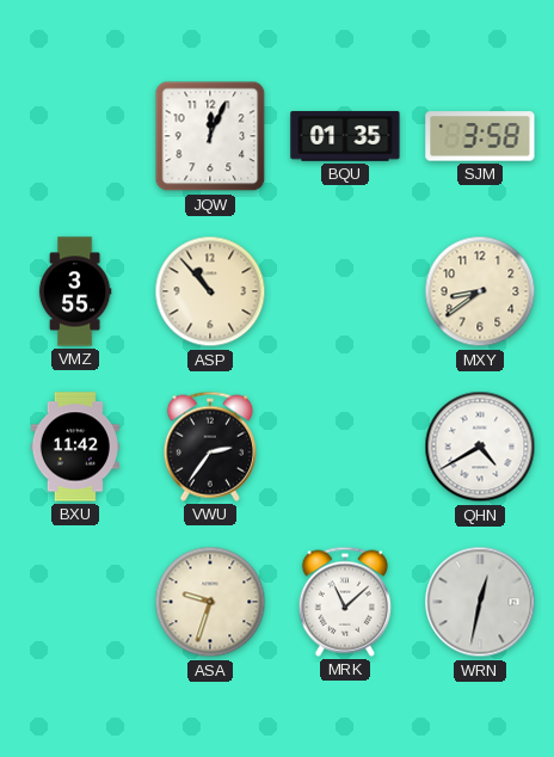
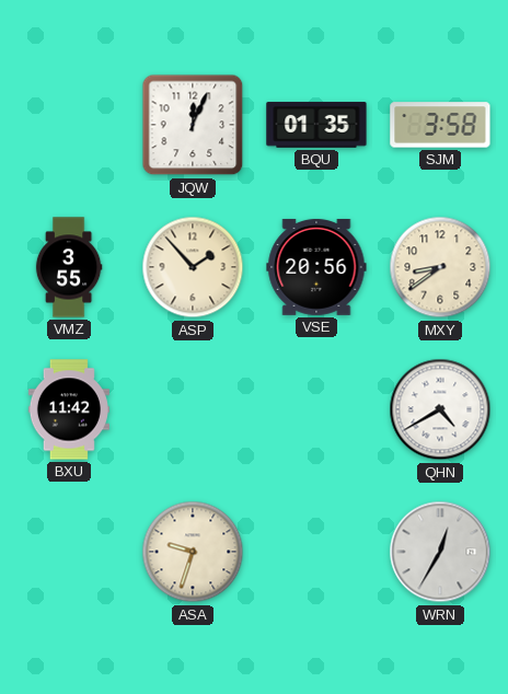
ASP: 10:53 -> 1:53
VSE: none -> 20:56
VWU: 2:36 -> none
MRK: 11:08 -> none
WRN: 12:32 -> 12:35
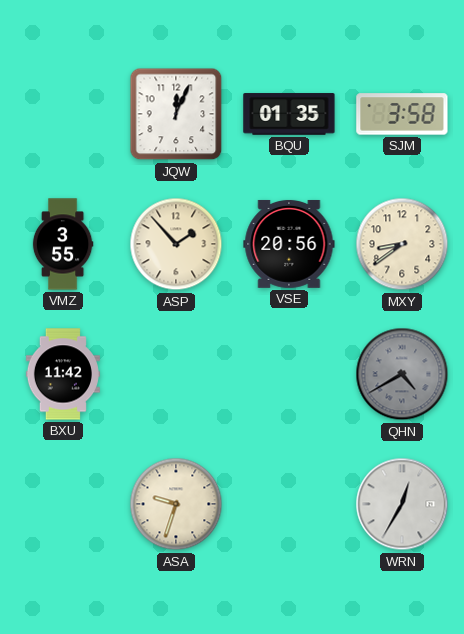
QHN dial: white -> grey
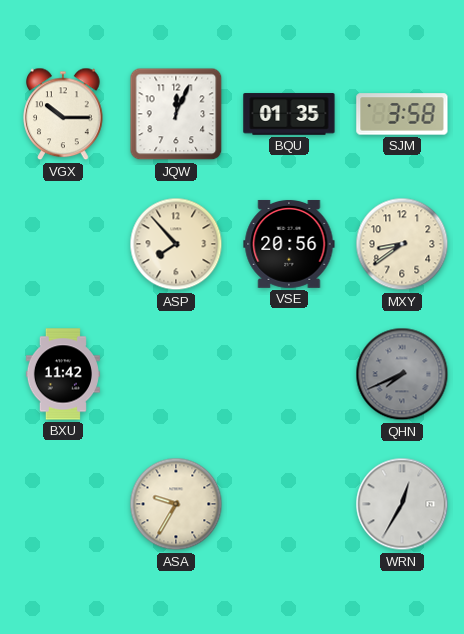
VGX: none -> 10:15
VMZ: 3:55 -> none
ASP: 1:53 -> 7:53
QHN: 4:40 -> 7:41
ASA: 9:33 -> 9:35
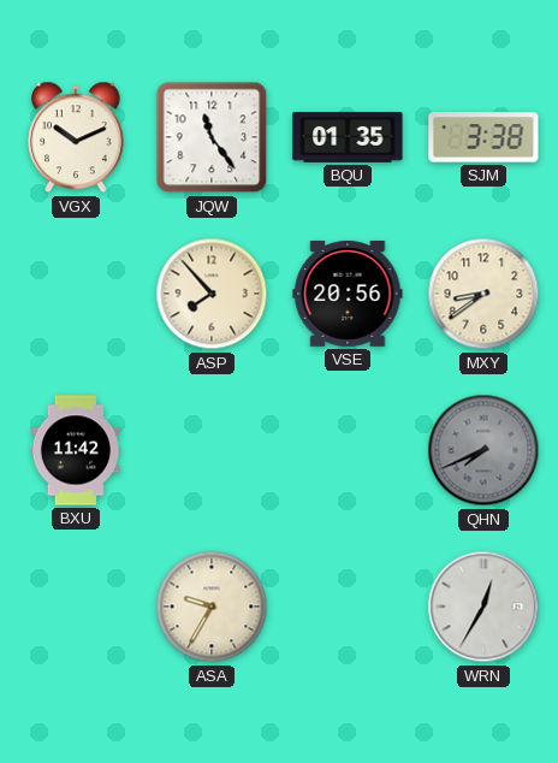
VGX: 10:15 -> 10:11
JQW: 12:04 -> 11:24
SJM: 3:58 -> 3:38
